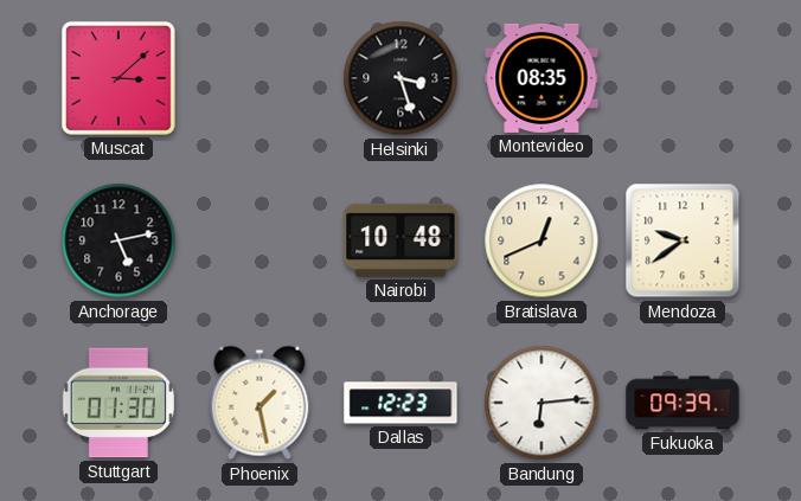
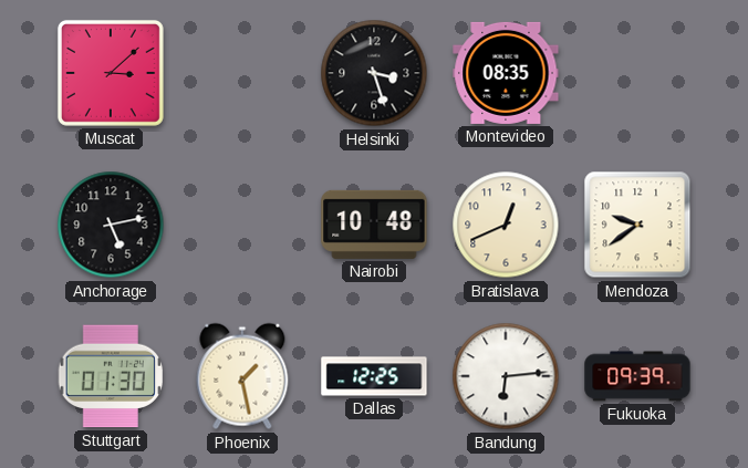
Dallas: 12:23 -> 12:25
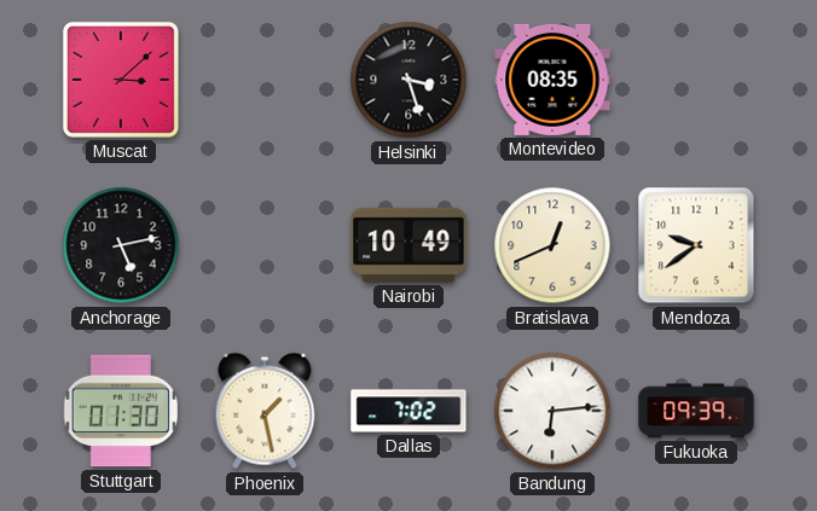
Nairobi: 10:48 -> 10:49
Dallas: 12:25 -> 7:02
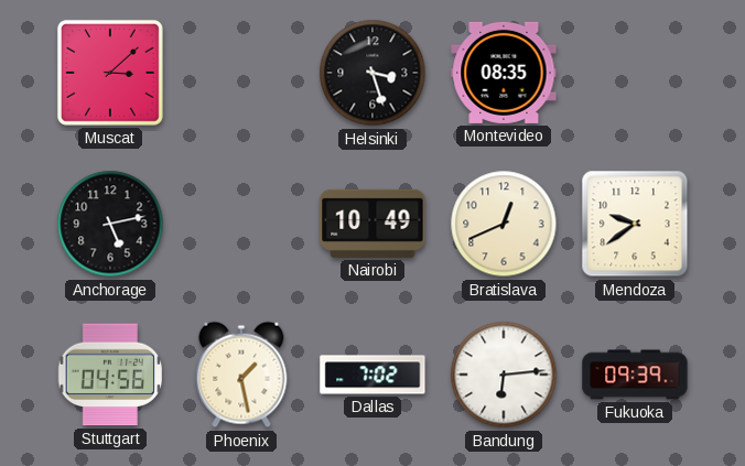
Stuttgart: 01:30 -> 04:56
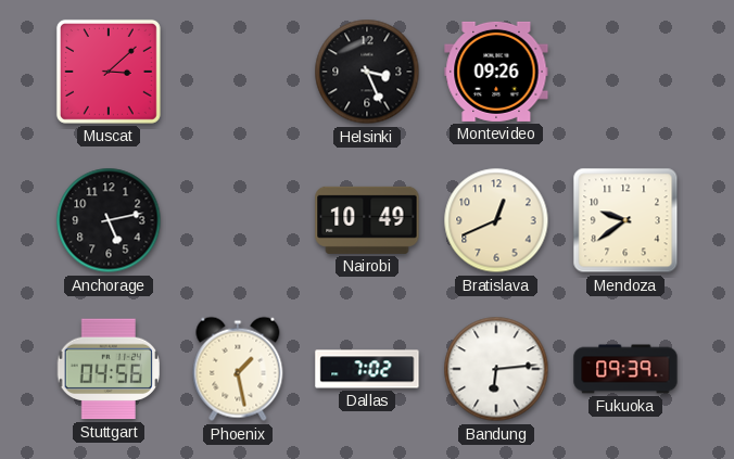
Helsinki: 3:27 -> 3:26
Montevideo: 08:35 -> 09:26
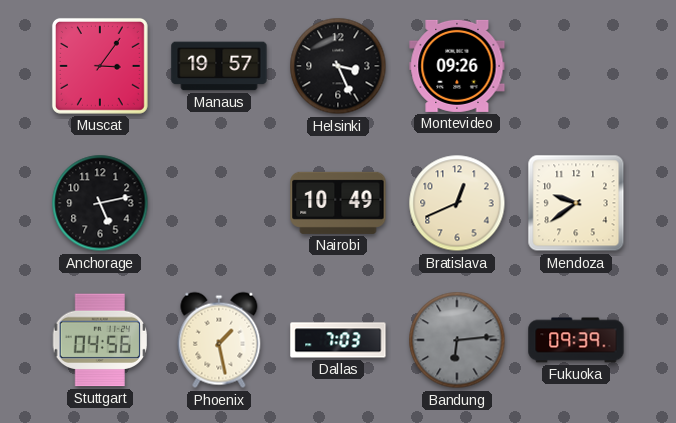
Muscat: 3:08 -> 3:06
Manaus: none -> 19:57
Dallas: 7:02 -> 7:03
Bandung dial: white -> grey
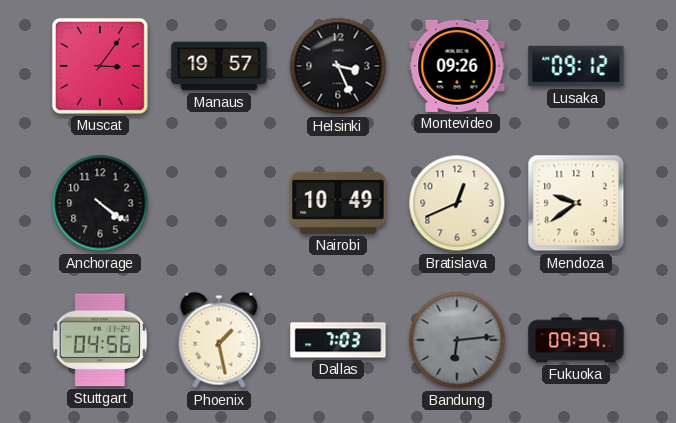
Lusaka: none -> 09:12
Anchorage: 5:13 -> 4:21
